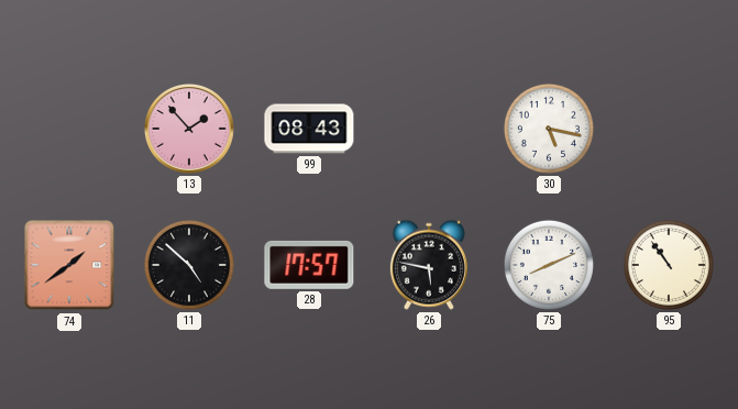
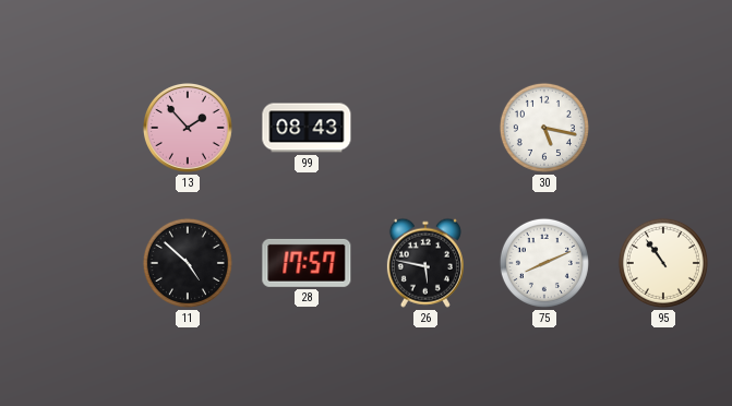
74: 1:39 -> none
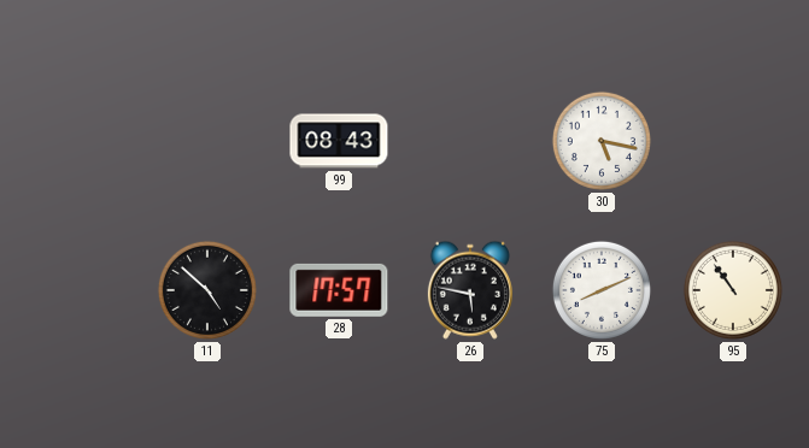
13: 1:53 -> none
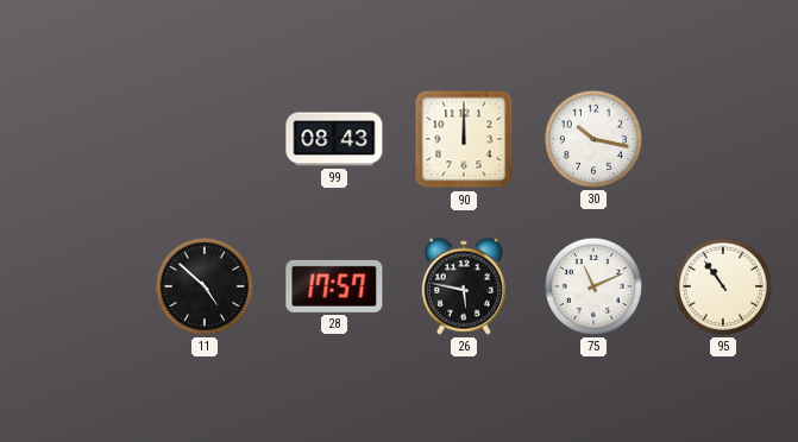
90: none -> 12:00
30: 5:17 -> 10:17
75: 8:11 -> 11:11
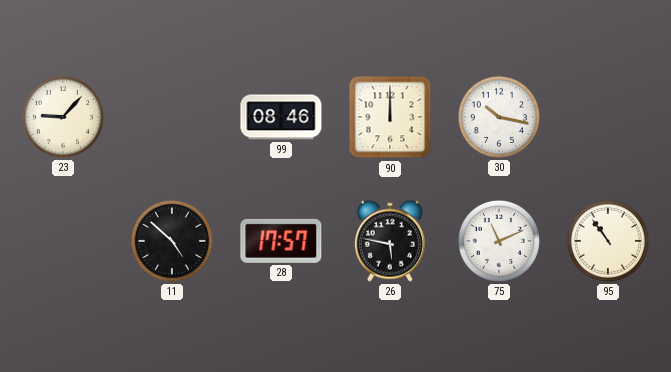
23: none -> 9:07
99: 08:43 -> 08:46
